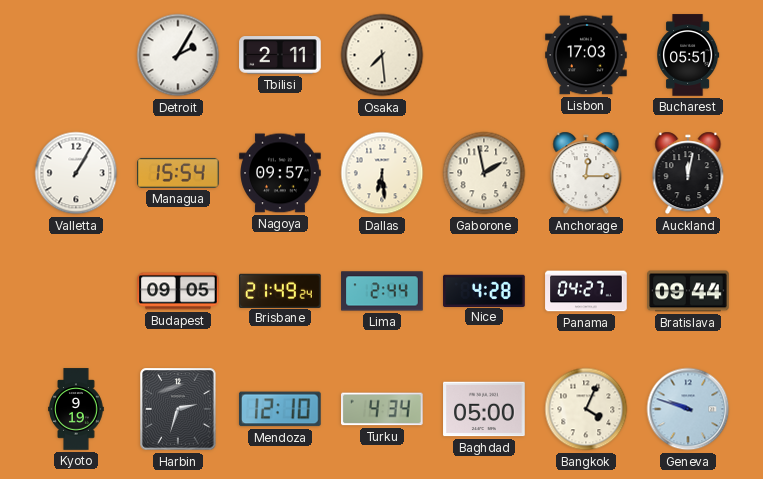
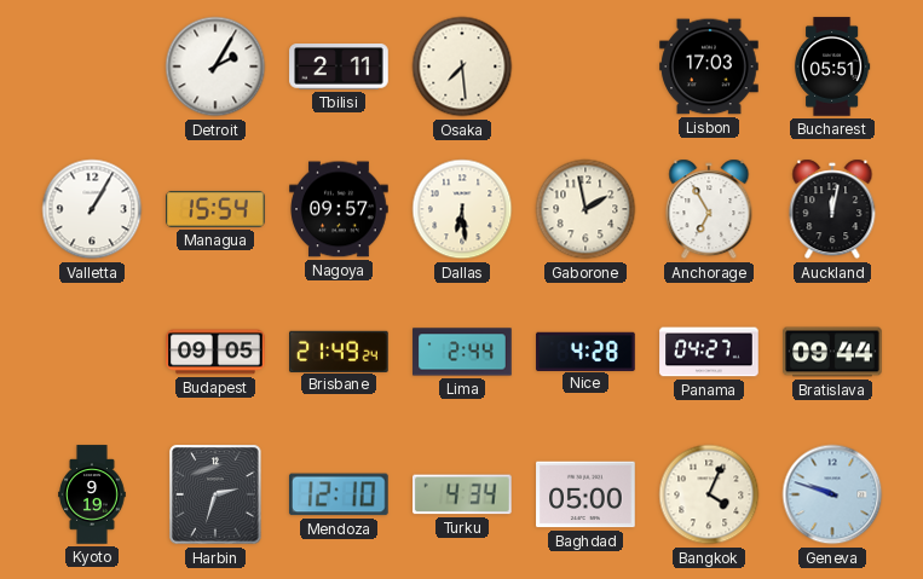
Anchorage: 12:15 -> 6:55
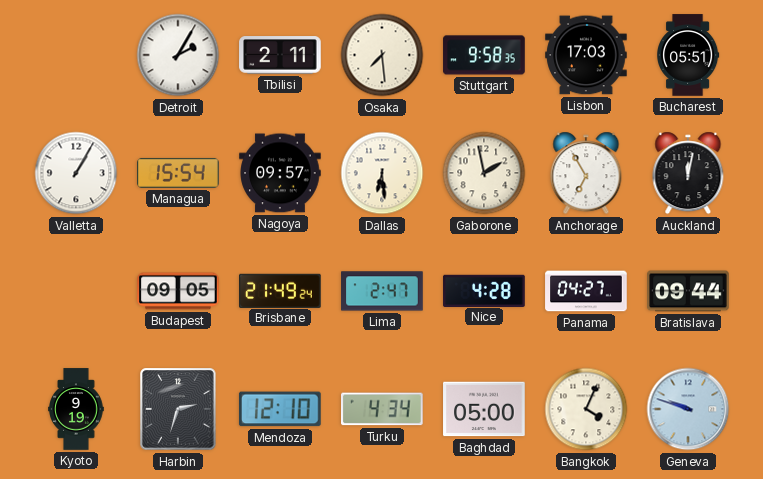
Stuttgart: none -> 9:58
Lima: 2:44 -> 2:47
